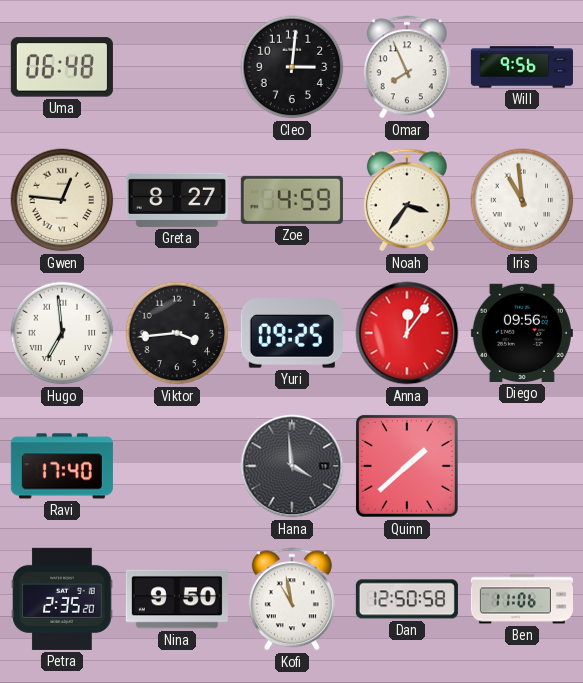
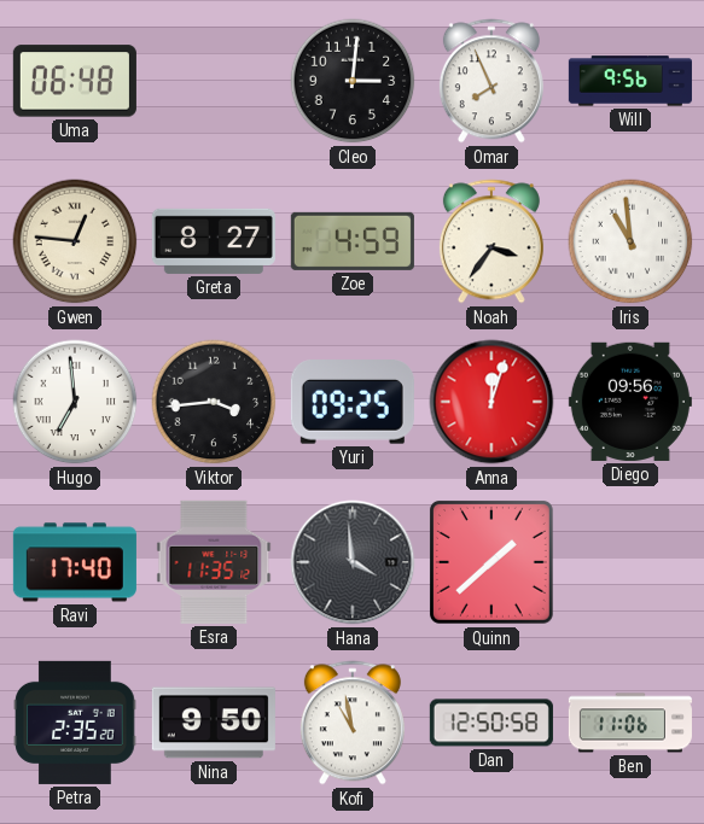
Anna: 12:06 -> 12:03
Esra: none -> 11:35
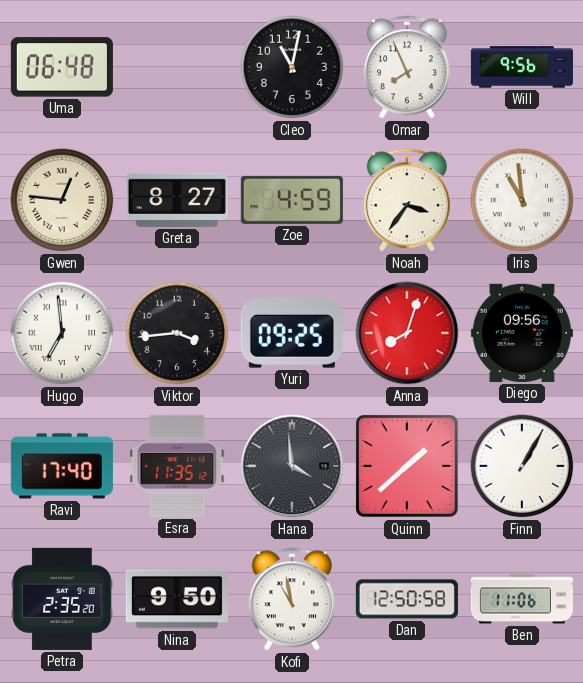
Cleo: 3:01 -> 11:02
Anna: 12:03 -> 8:03
Finn: none -> 1:05
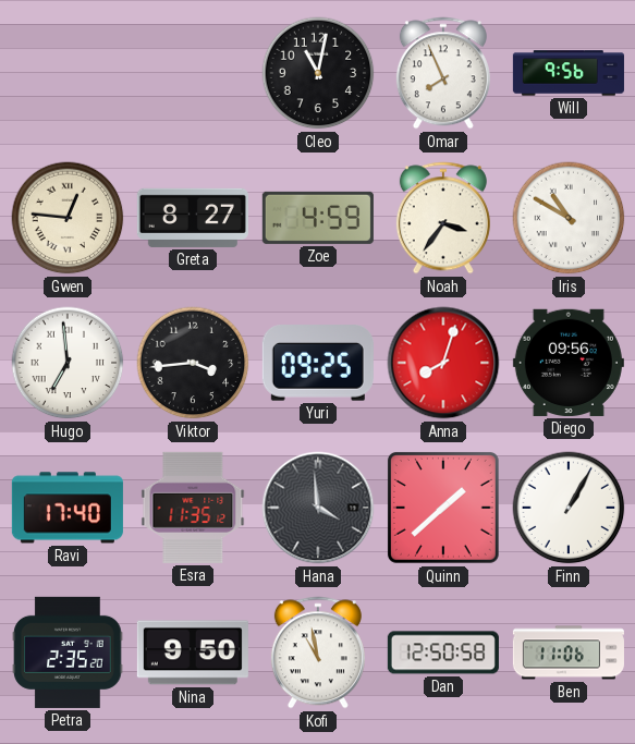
Uma: 06:48 -> none
Iris: 10:59 -> 10:50
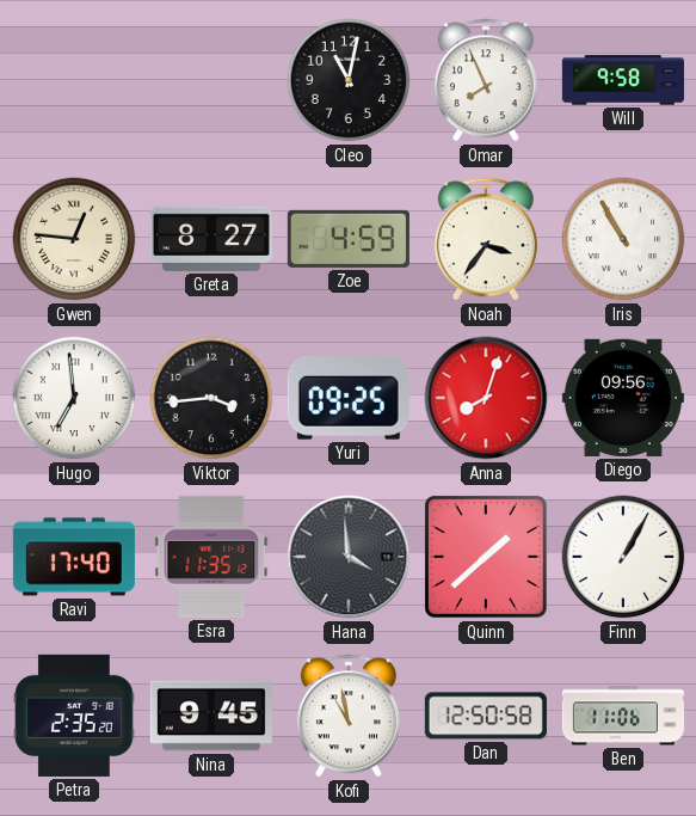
Will: 9:56 -> 9:58
Iris: 10:50 -> 10:55
Nina: 9:50 -> 9:45
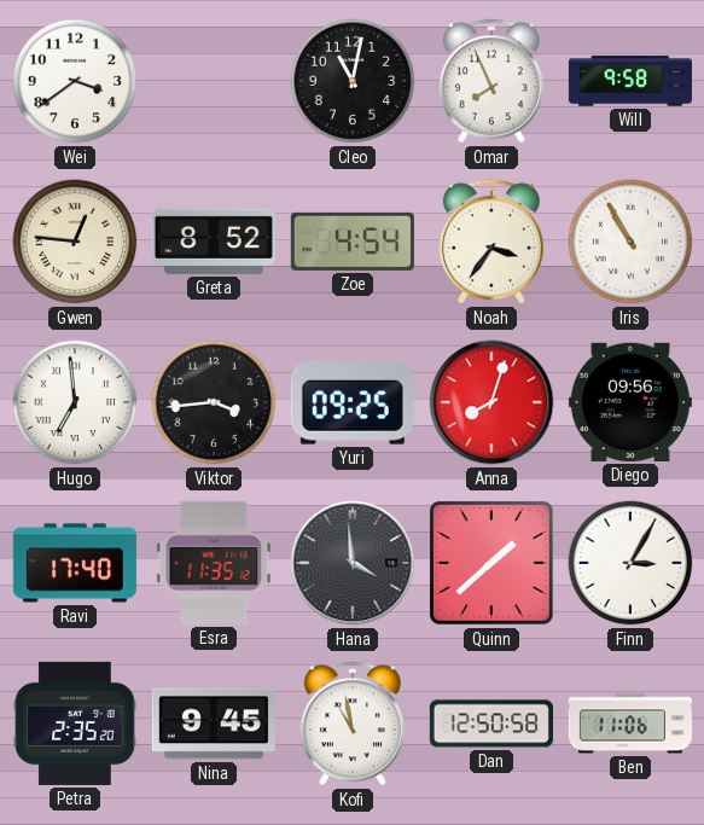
Wei: none -> 3:39
Greta: 8:27 -> 8:52
Zoe: 4:59 -> 4:54
Finn: 1:05 -> 3:05
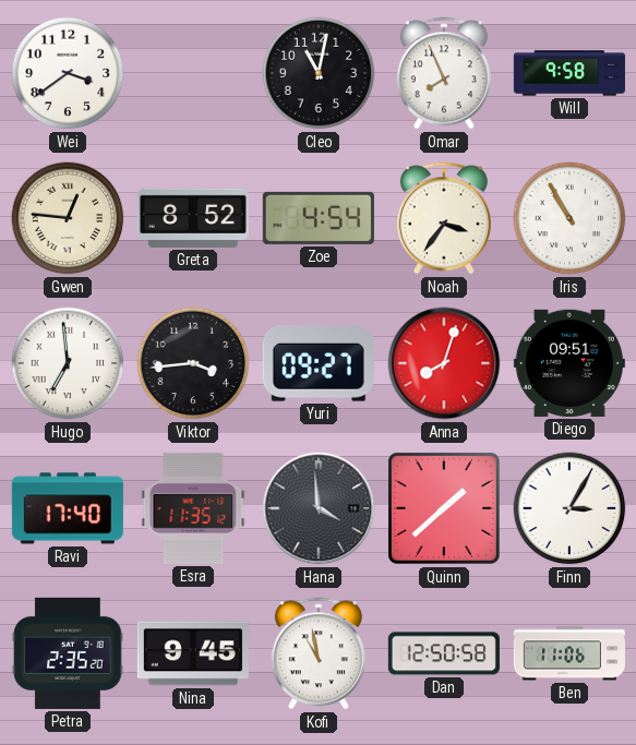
Yuri: 09:25 -> 09:27
Diego: 09:56 -> 09:51
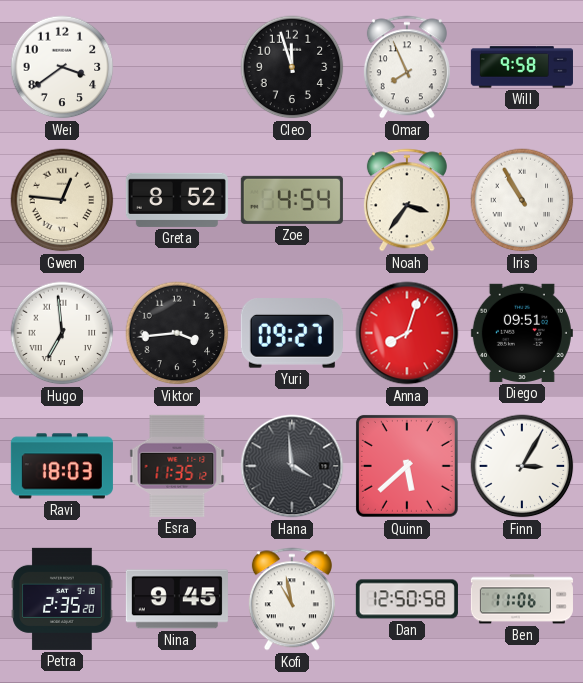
Cleo: 11:02 -> 11:57
Ravi: 17:40 -> 18:03
Quinn: 1:38 -> 5:38
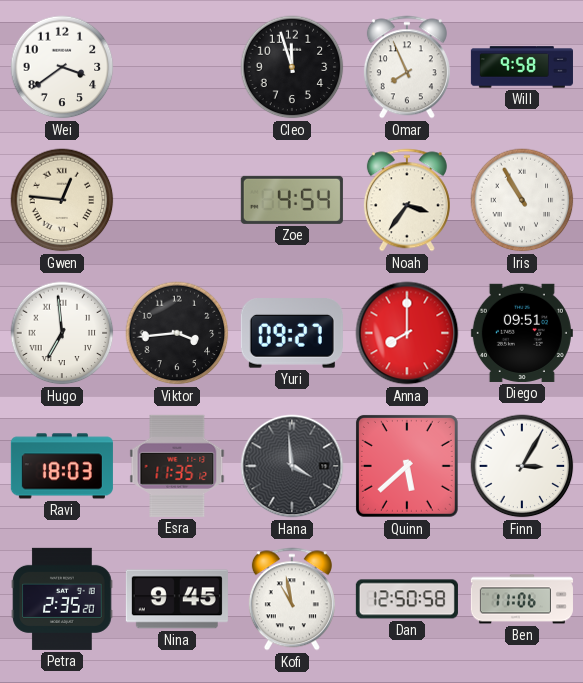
Greta: 8:52 -> none
Anna: 8:03 -> 8:00
